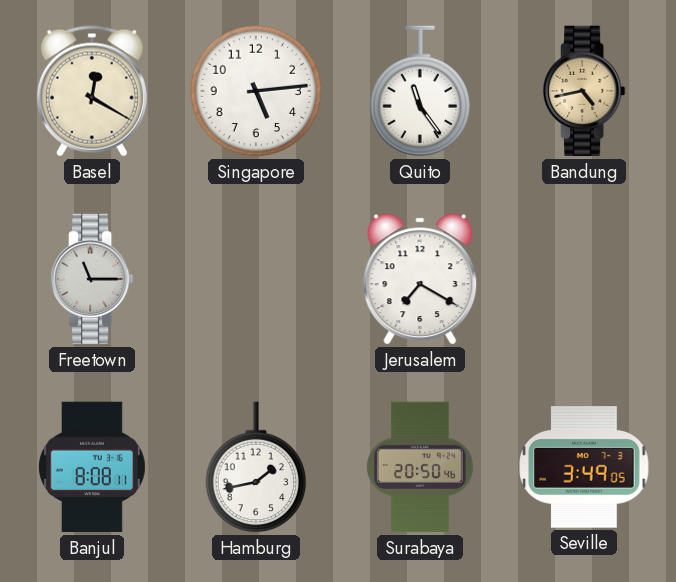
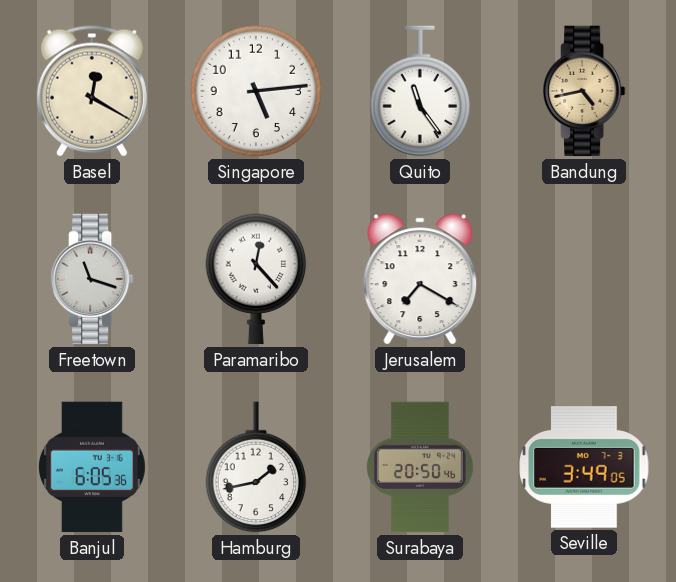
Freetown: 11:15 -> 11:18
Paramaribo: none -> 12:23
Banjul: 8:08 -> 6:05
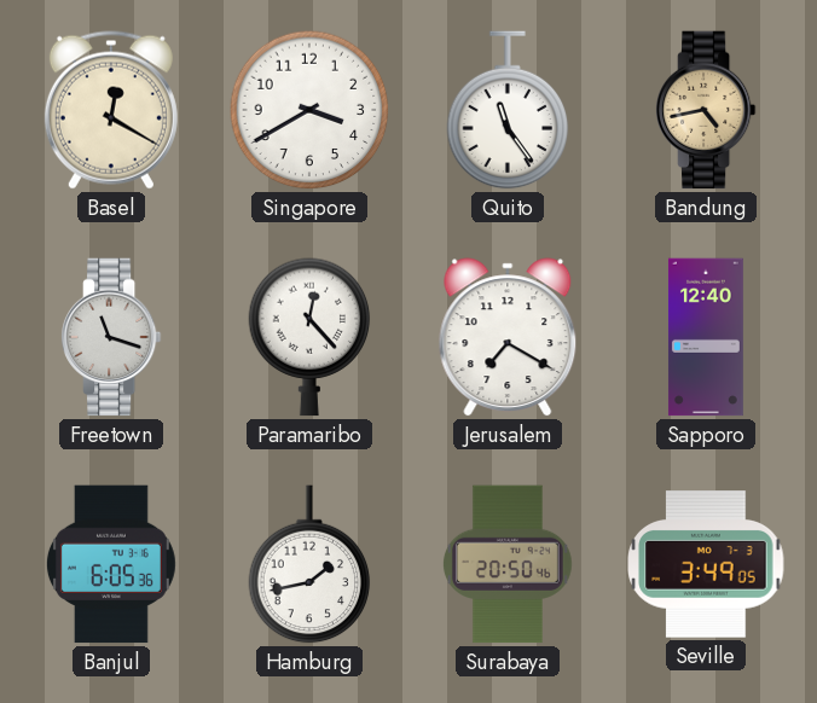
Singapore: 5:14 -> 3:40
Sapporo: none -> 12:40
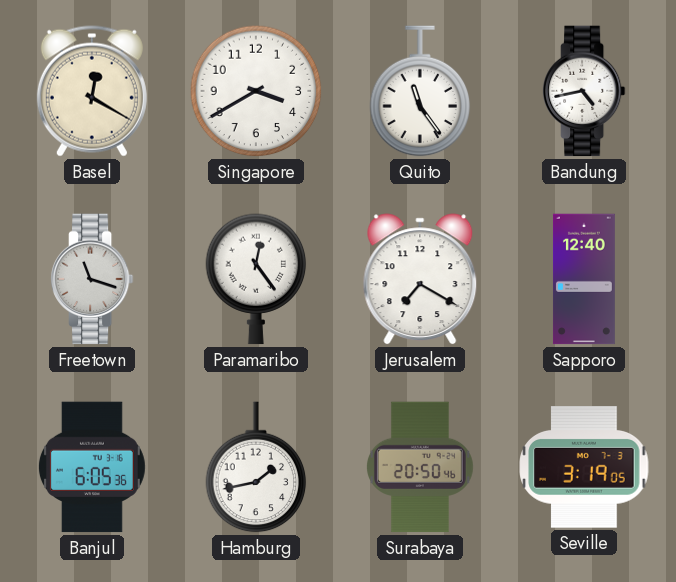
Bandung dial: champagne -> white
Paramaribo: 12:23 -> 12:24
Seville: 3:49 -> 3:19
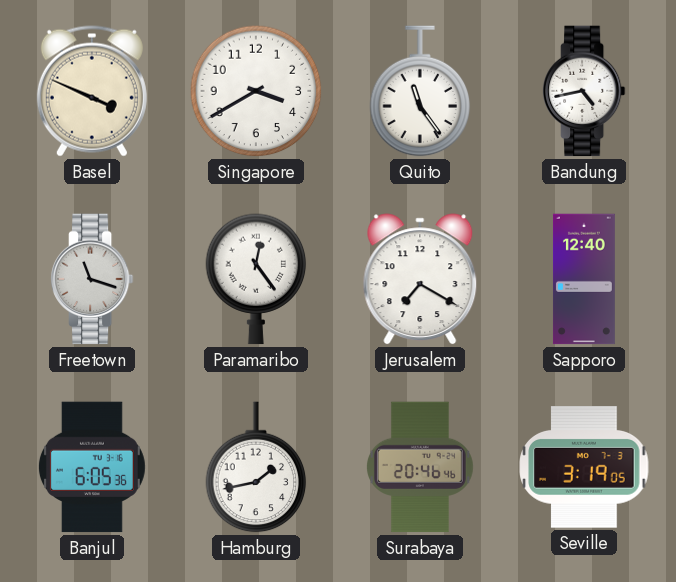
Basel: 12:20 -> 3:49
Surabaya: 20:50 -> 20:46
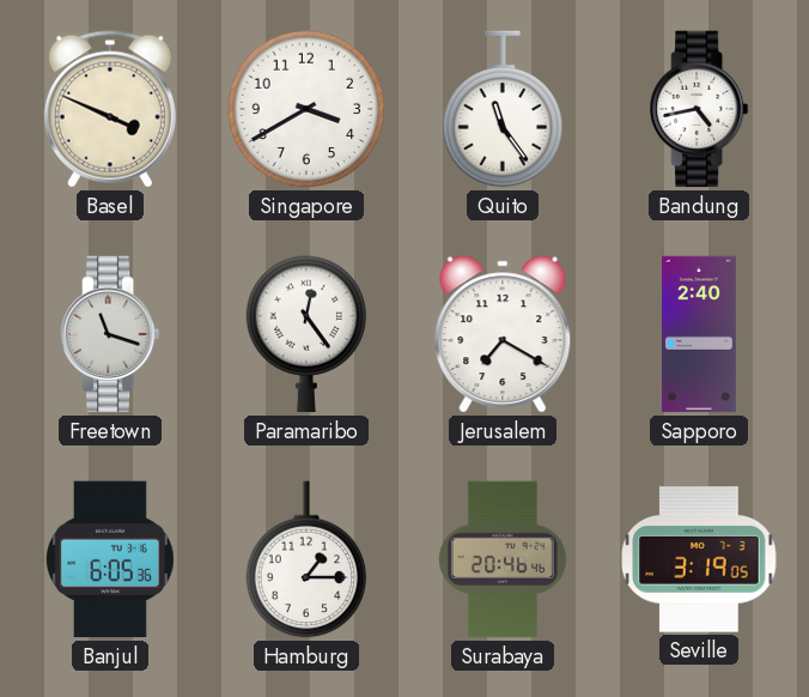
Sapporo: 12:40 -> 2:40
Hamburg: 1:43 -> 1:15
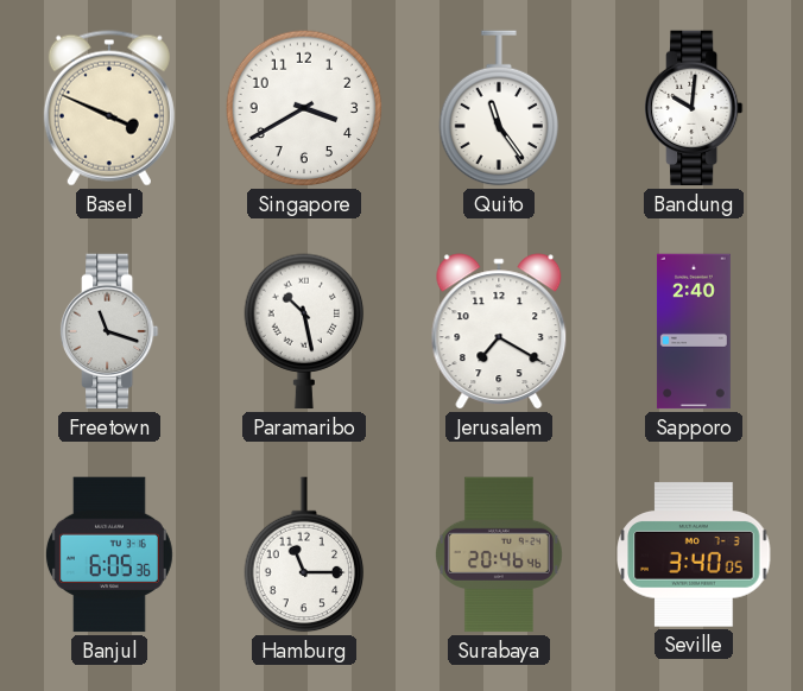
Bandung: 4:43 -> 10:01
Paramaribo: 12:24 -> 10:28
Hamburg: 1:15 -> 11:15
Seville: 3:19 -> 3:40
